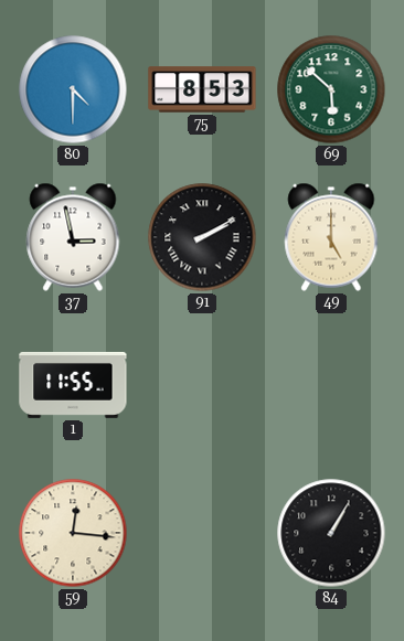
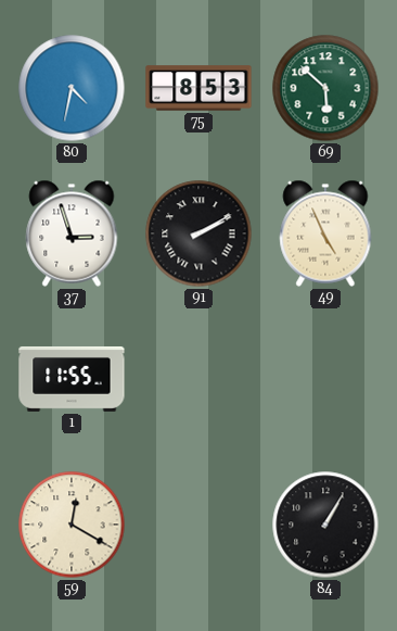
80: 4:30 -> 4:32
37: 2:58 -> 2:57
49: 5:00 -> 4:56
59: 12:16 -> 12:20
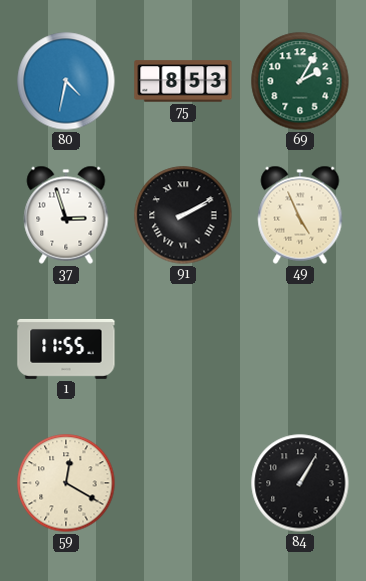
69: 5:52 -> 2:05
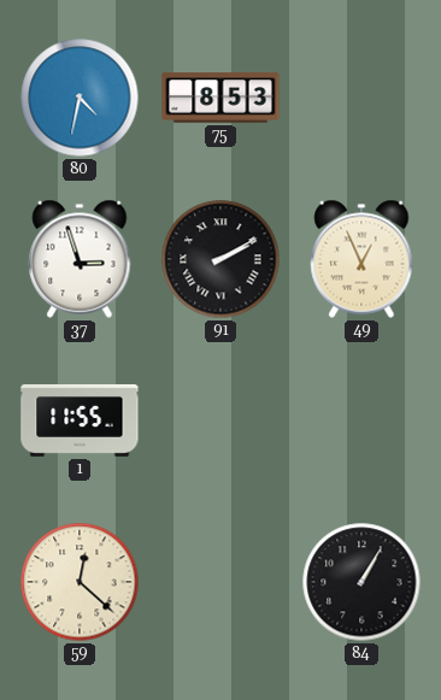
69: 2:05 -> none
49: 4:56 -> 12:56
59: 12:20 -> 12:22
